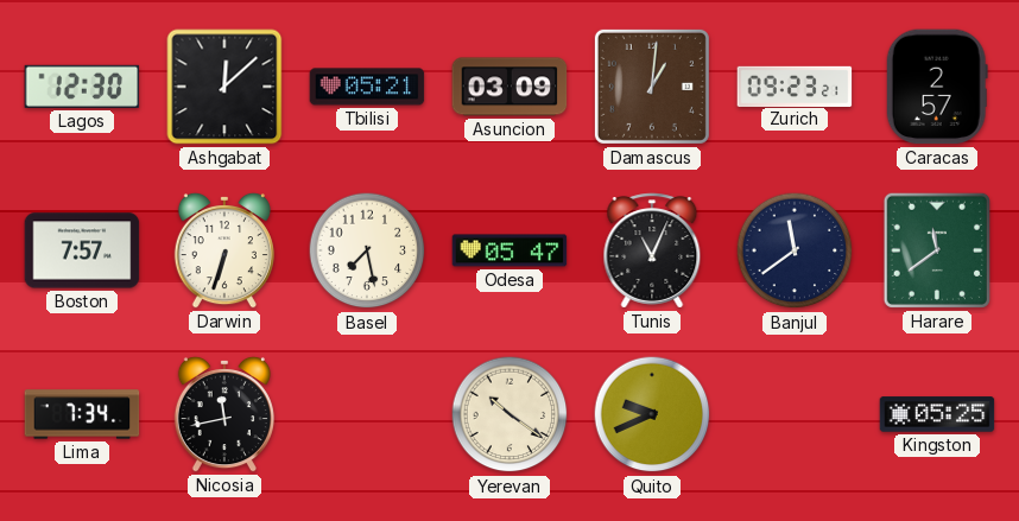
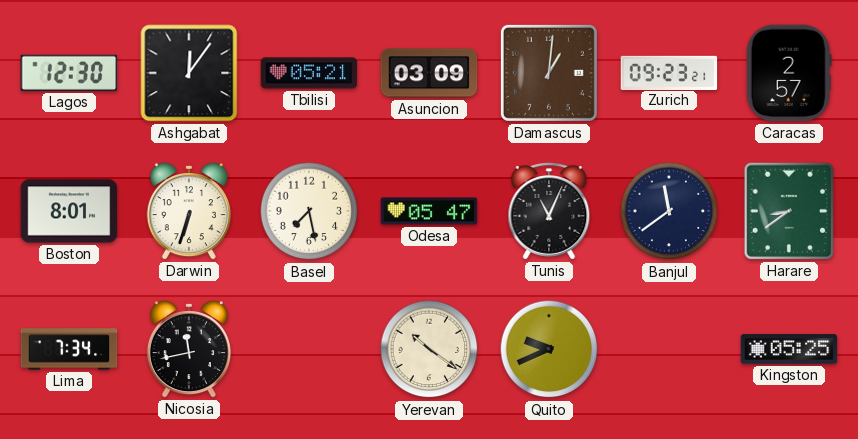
Ashgabat: 12:08 -> 12:06
Boston: 7:57 -> 8:01
Harare: 11:39 -> 8:39
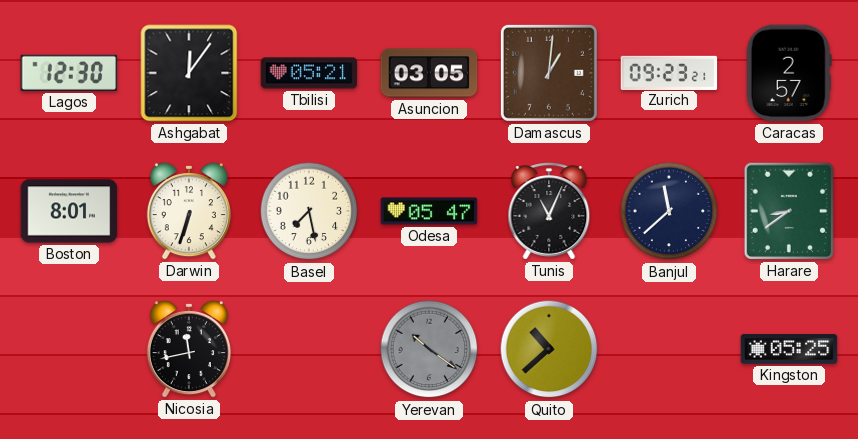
Asuncion: 03:09 -> 03:05
Banjul: 11:39 -> 11:38
Lima: 7:34 -> none
Yerevan dial: cream -> grey
Quito: 9:41 -> 10:38
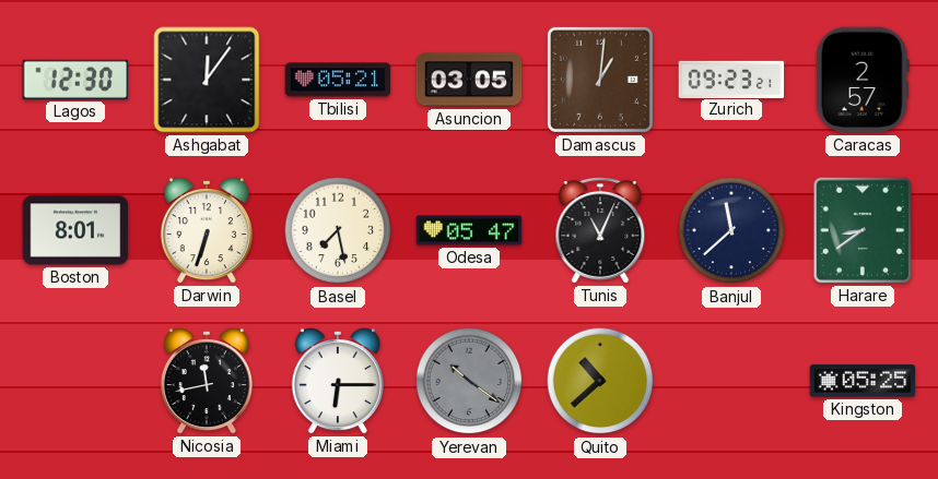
Miami: none -> 6:15
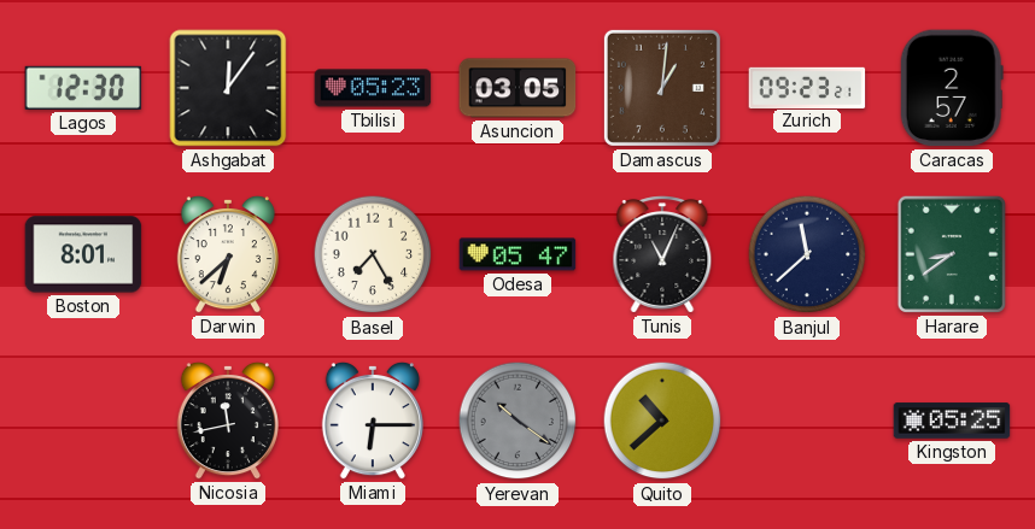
Tbilisi: 05:21 -> 05:23
Darwin: 6:33 -> 6:38
Basel: 7:28 -> 7:25
